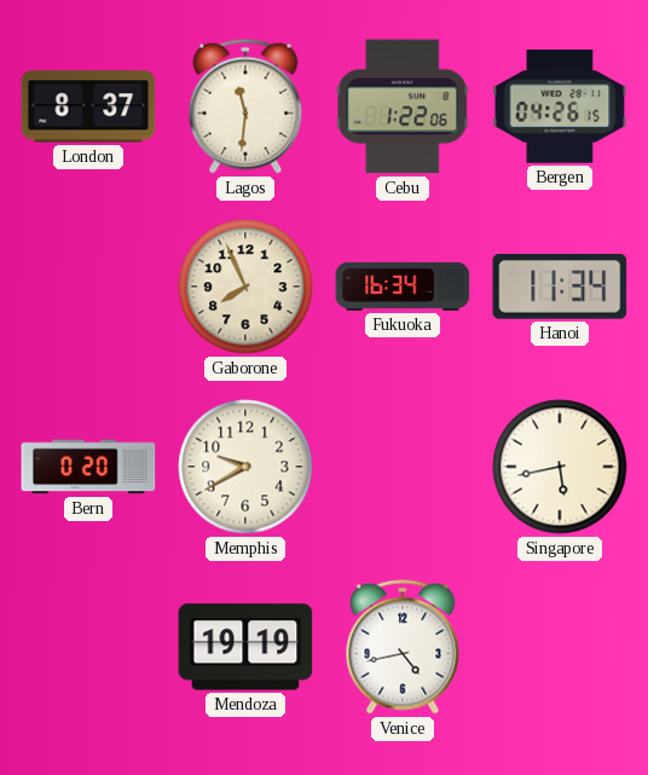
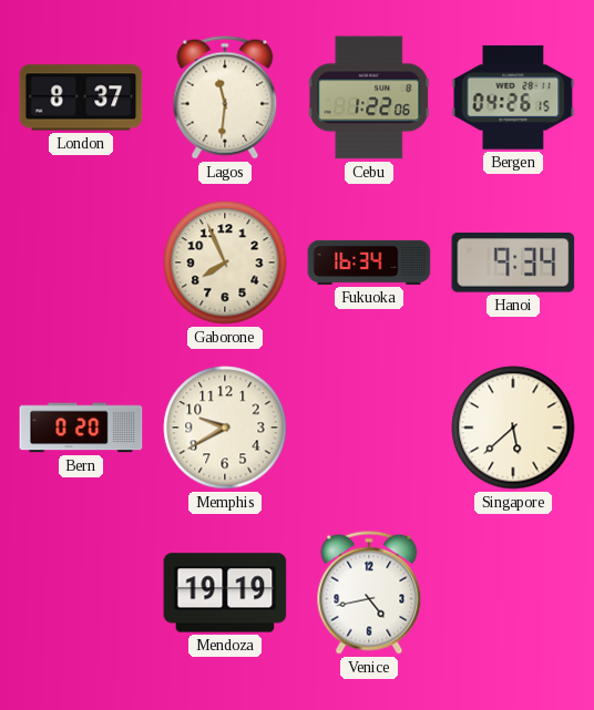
Hanoi: 11:34 -> 9:34
Singapore: 5:43 -> 5:38
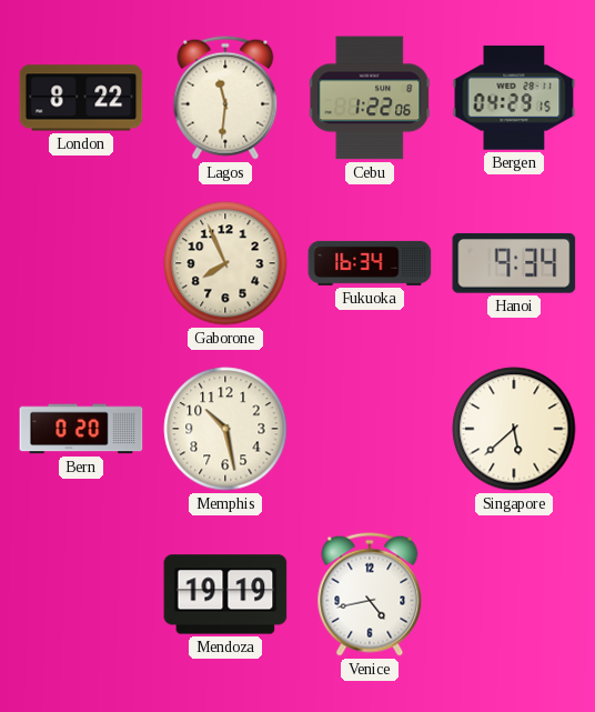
London: 8:37 -> 8:22
Bergen: 04:26 -> 04:29
Memphis: 9:40 -> 10:28
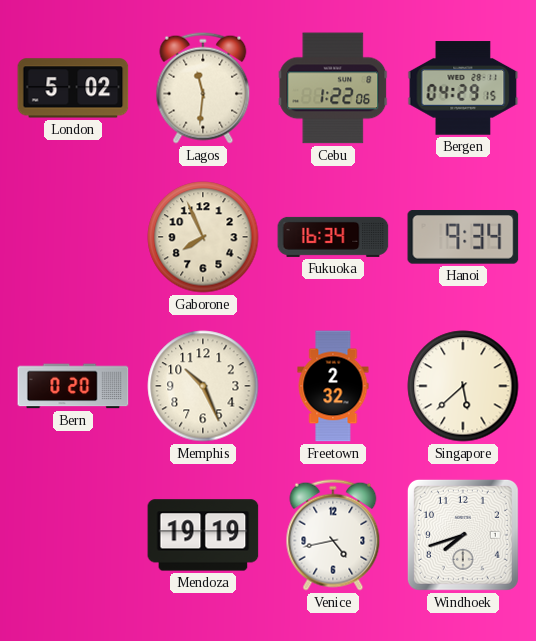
London: 8:22 -> 5:02
Memphis: 10:28 -> 10:26
Freetown: none -> 2:32
Windhoek: none -> 7:42
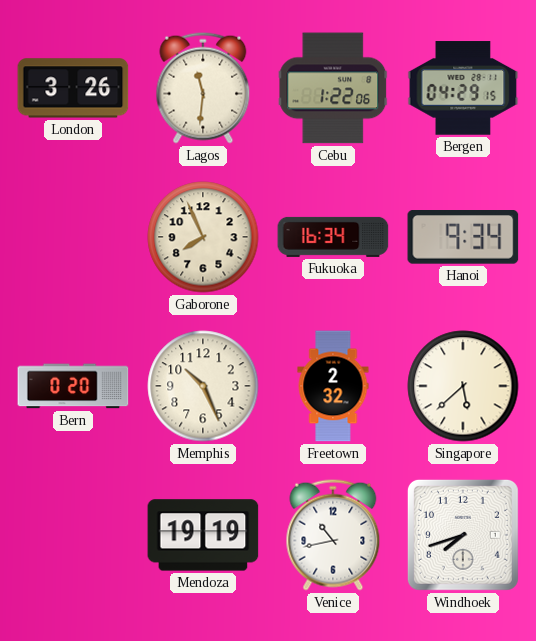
London: 5:02 -> 3:26
Venice: 4:43 -> 10:43
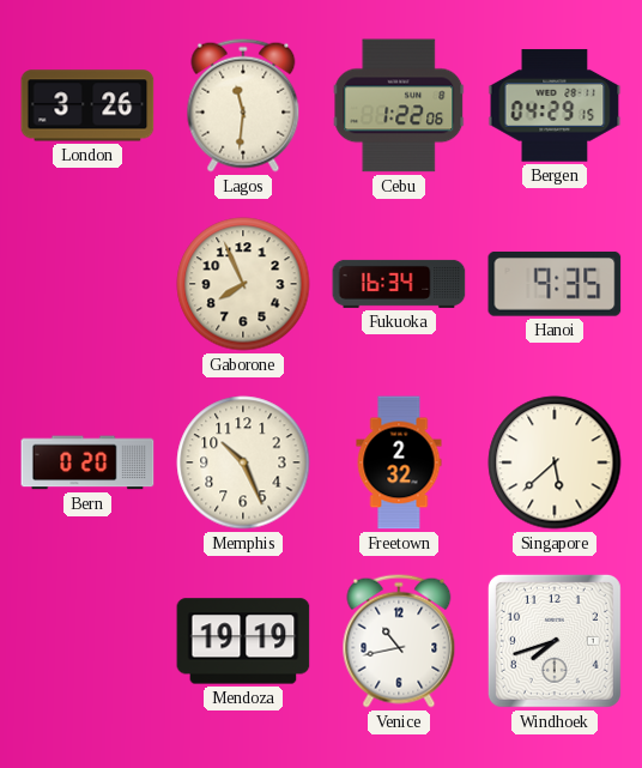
Hanoi: 9:34 -> 9:35
